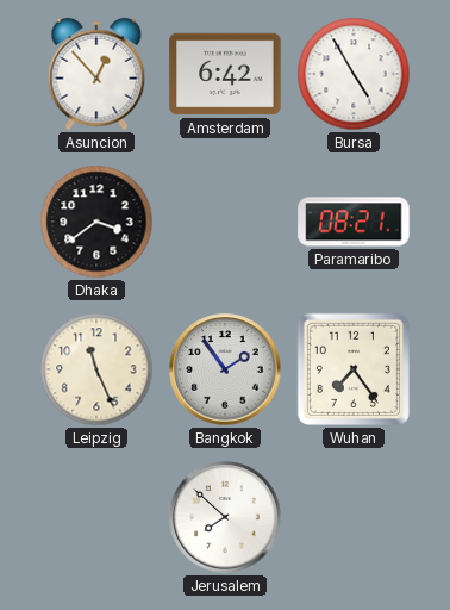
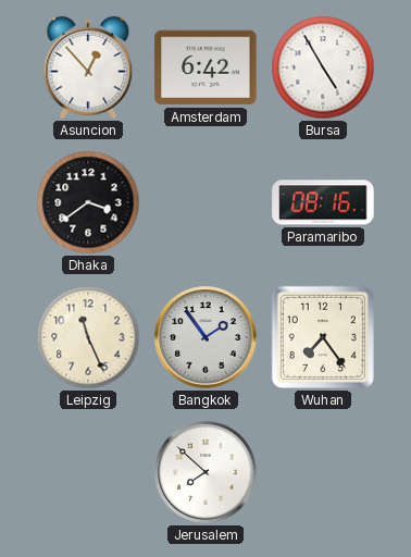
Paramaribo: 08:21 -> 08:16
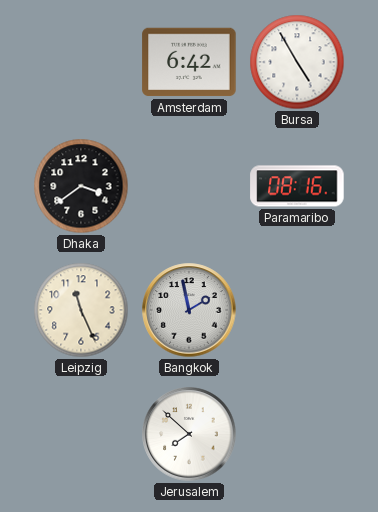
Asuncion: 12:53 -> none
Bangkok: 1:54 -> 1:58
Wuhan: 7:24 -> none
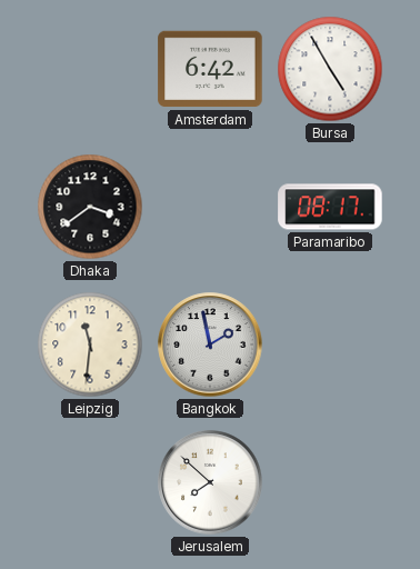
Paramaribo: 08:16 -> 08:17
Leipzig: 11:26 -> 11:31
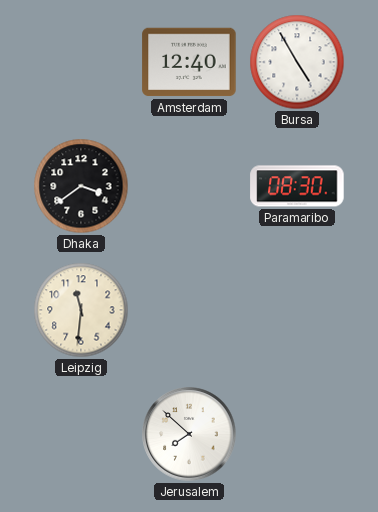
Amsterdam: 6:42 -> 12:40
Paramaribo: 08:17 -> 08:30
Bangkok: 1:58 -> none
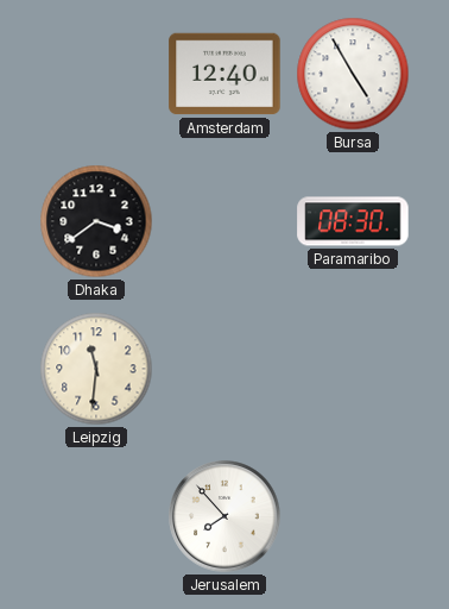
Jerusalem: 7:52 -> 7:53
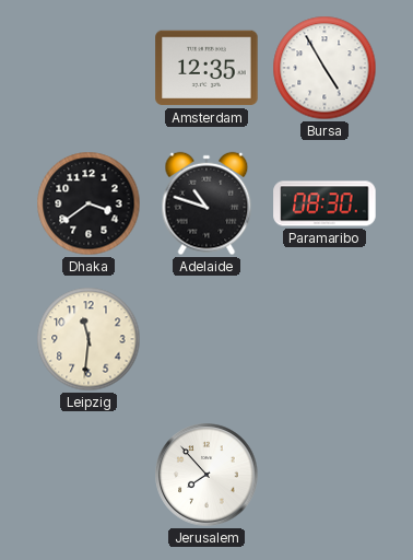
Amsterdam: 12:40 -> 12:35
Adelaide: none -> 10:48
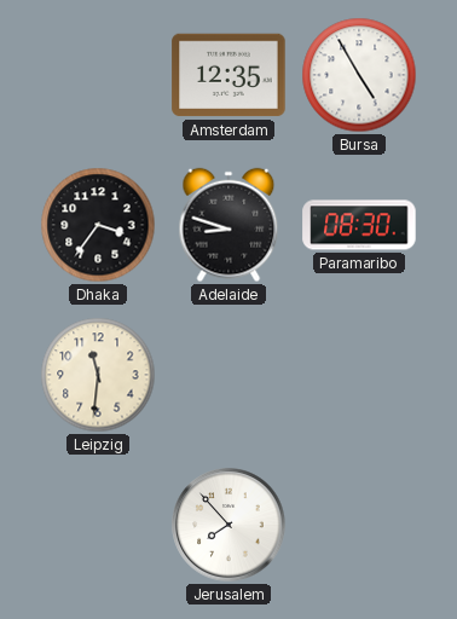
Dhaka: 3:39 -> 3:36
Adelaide: 10:48 -> 8:48
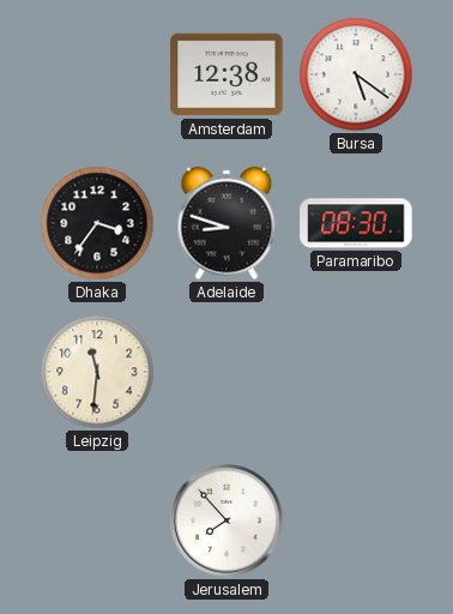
Amsterdam: 12:35 -> 12:38
Bursa: 4:55 -> 5:21
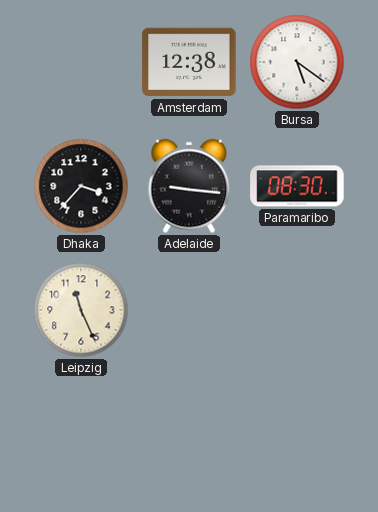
Dhaka: 3:36 -> 3:37
Adelaide: 8:48 -> 9:16
Leipzig: 11:31 -> 11:26
Jerusalem: 7:53 -> none
